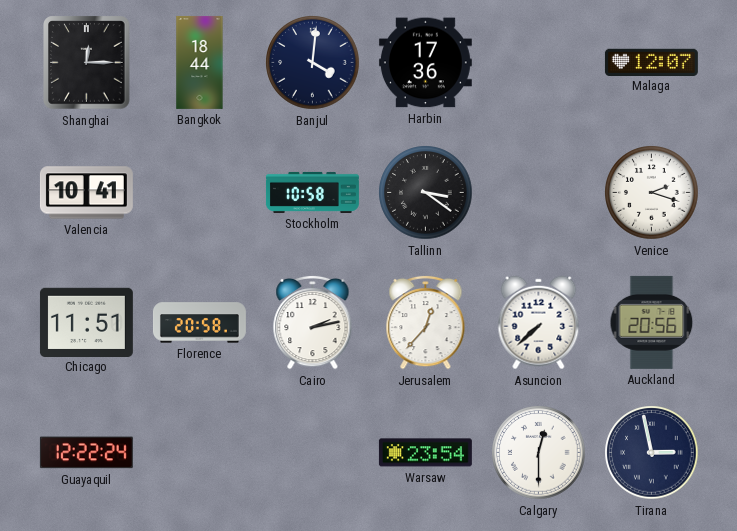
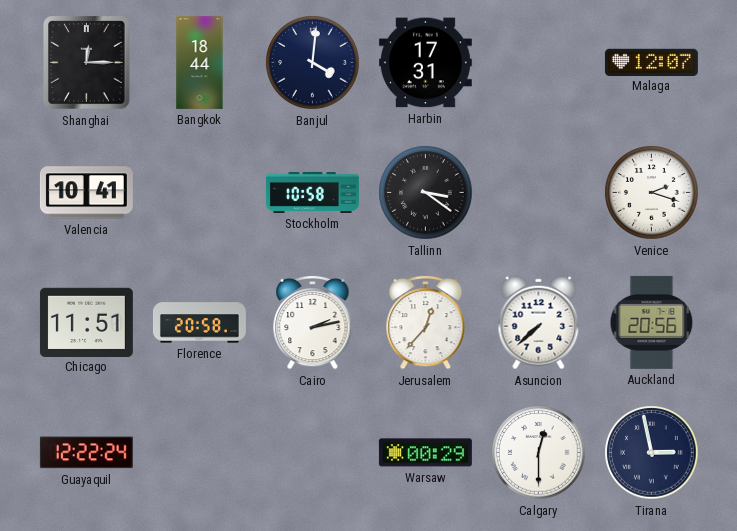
Harbin: 17:36 -> 17:31
Warsaw: 23:54 -> 00:29
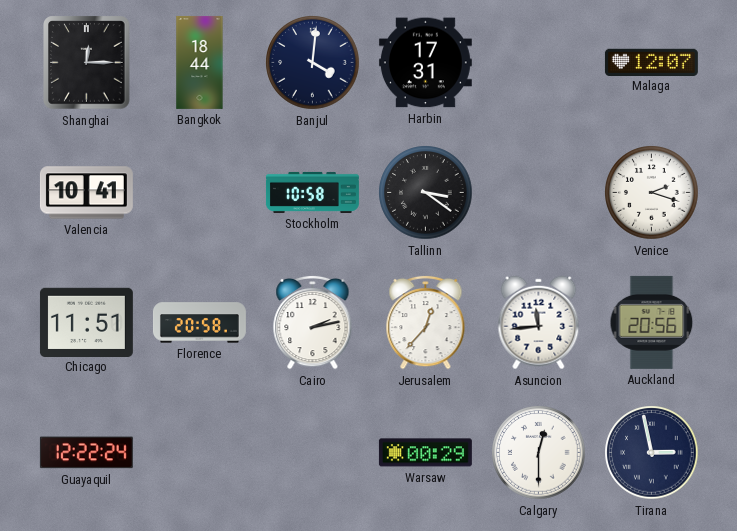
Asuncion: 7:38 -> 11:44
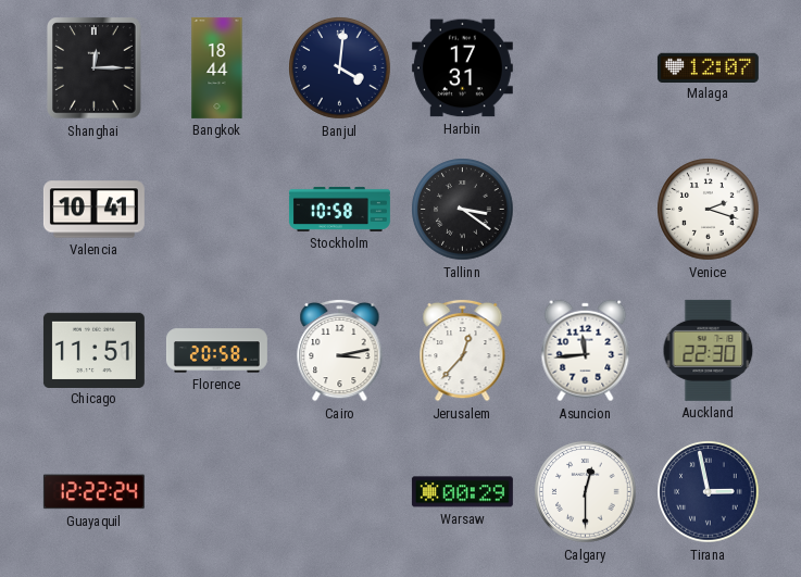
Cairo: 2:13 -> 3:13
Auckland: 20:56 -> 22:30
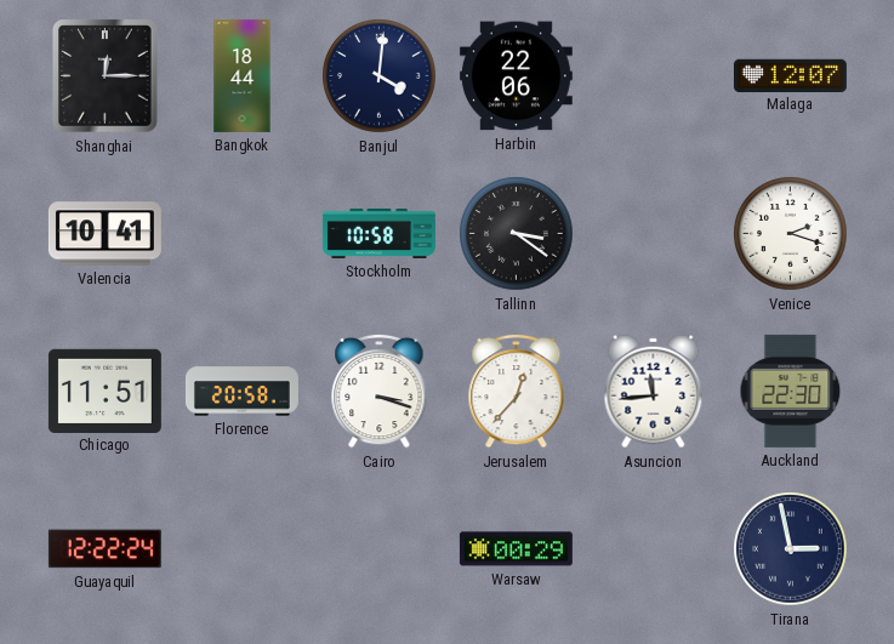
Harbin: 17:31 -> 22:06
Cairo: 3:13 -> 3:18
Calgary: 12:30 -> none
